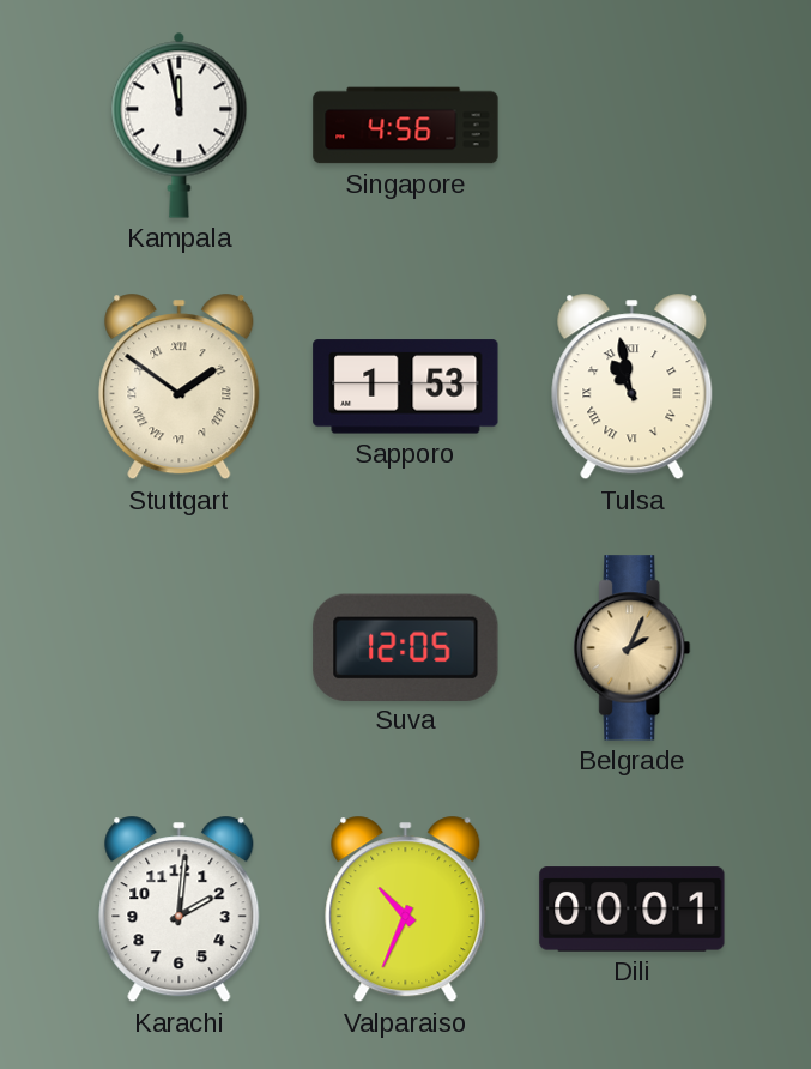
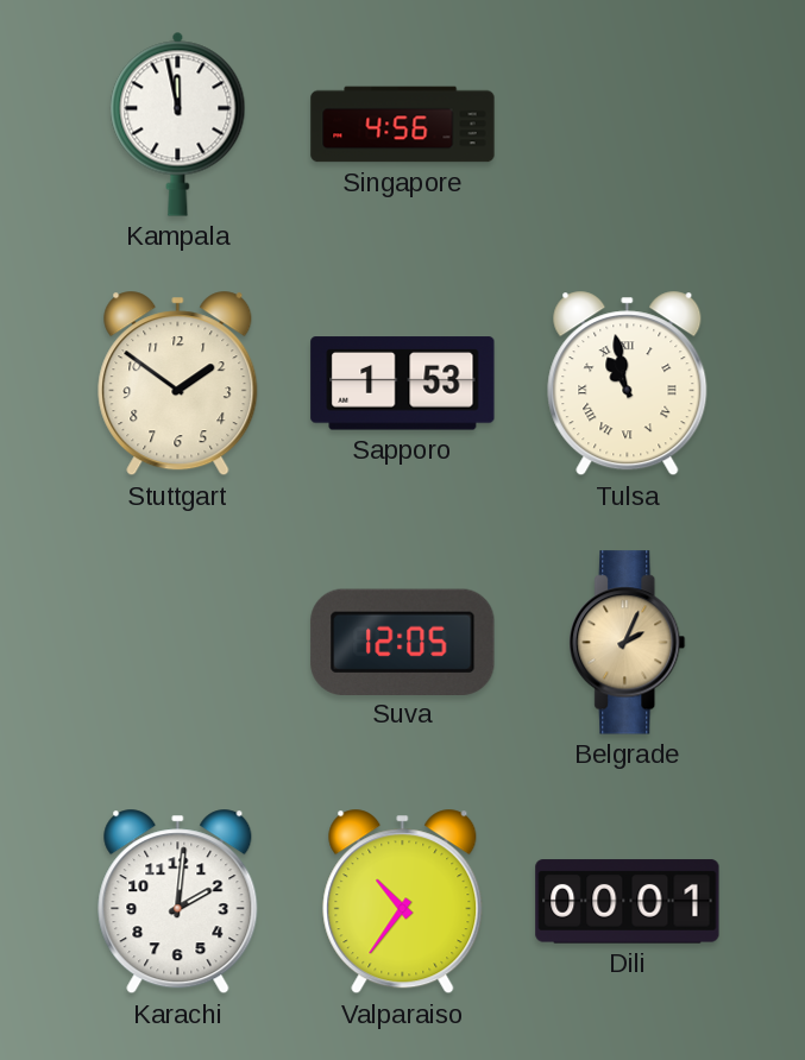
Stuttgart numerals: Roman -> Arabic
Valparaiso: 10:34 -> 10:36
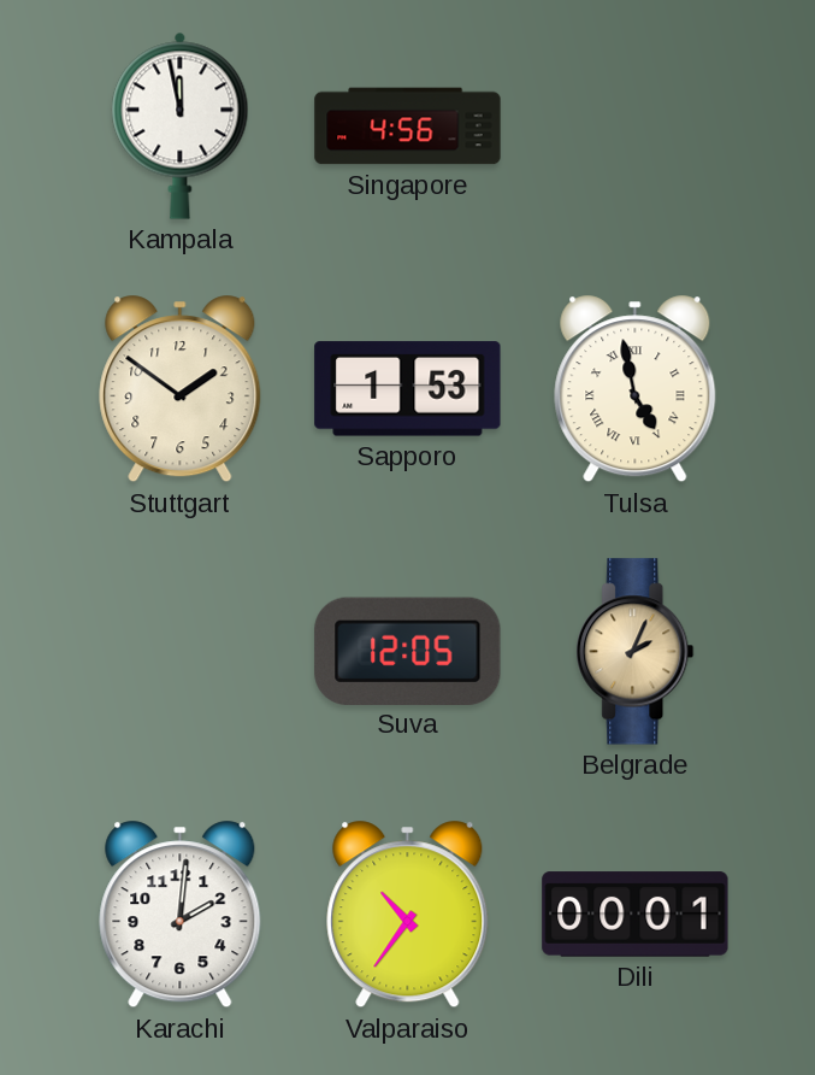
Tulsa: 10:58 -> 4:58
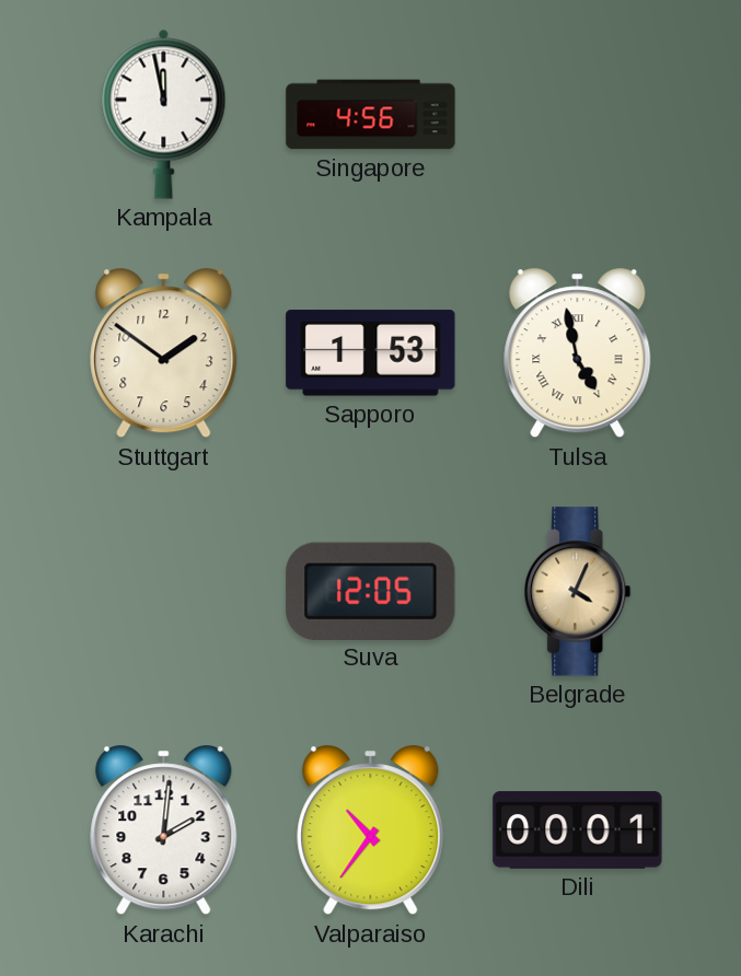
Belgrade: 2:04 -> 4:04
